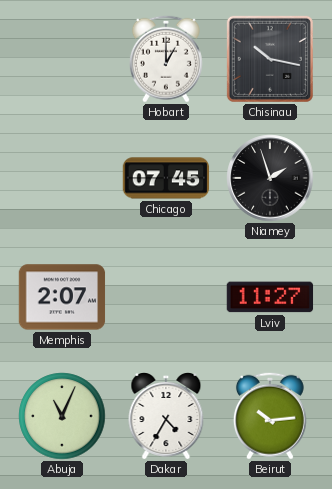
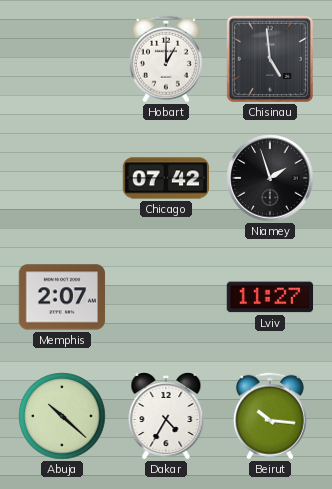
Chisinau: 10:17 -> 4:59
Chicago: 07:45 -> 07:42
Abuja: 11:04 -> 10:22
Beirut: 10:14 -> 10:16
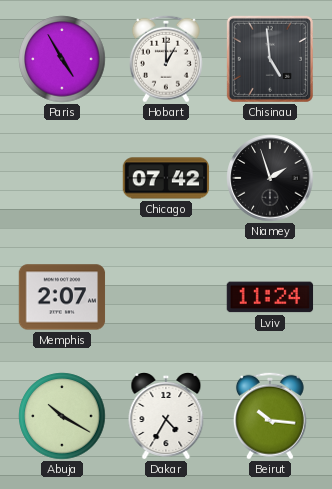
Paris: none -> 4:55
Lviv: 11:27 -> 11:24
Abuja: 10:22 -> 10:20
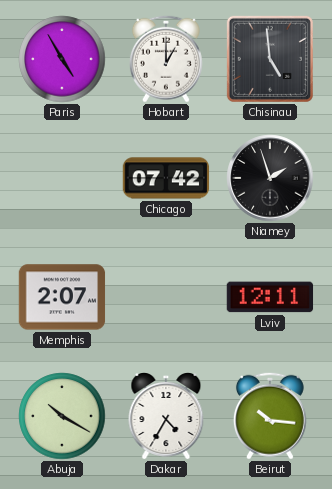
Lviv: 11:24 -> 12:11
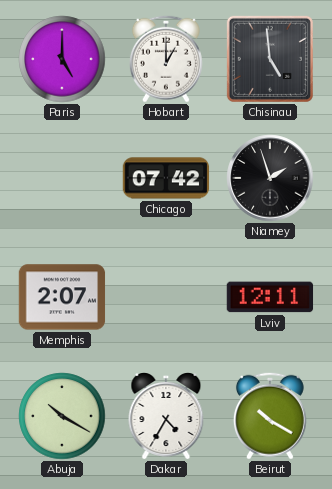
Paris: 4:55 -> 5:00
Beirut: 10:16 -> 10:20
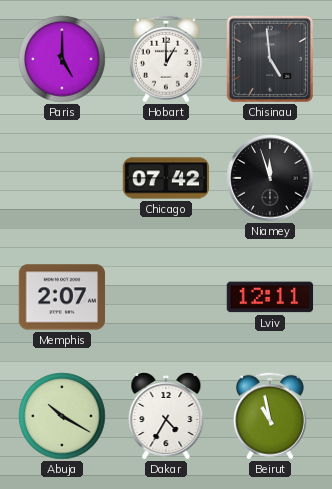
Niamey: 1:57 -> 11:57
Beirut: 10:20 -> 10:58
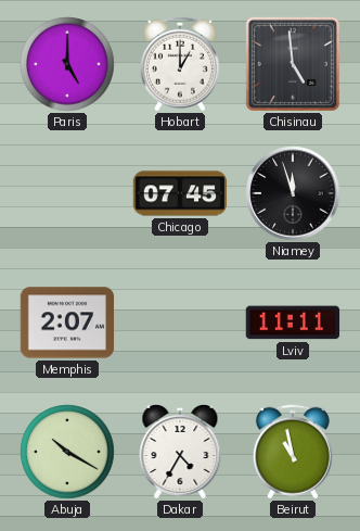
Chicago: 07:42 -> 07:45
Lviv: 12:11 -> 11:11
